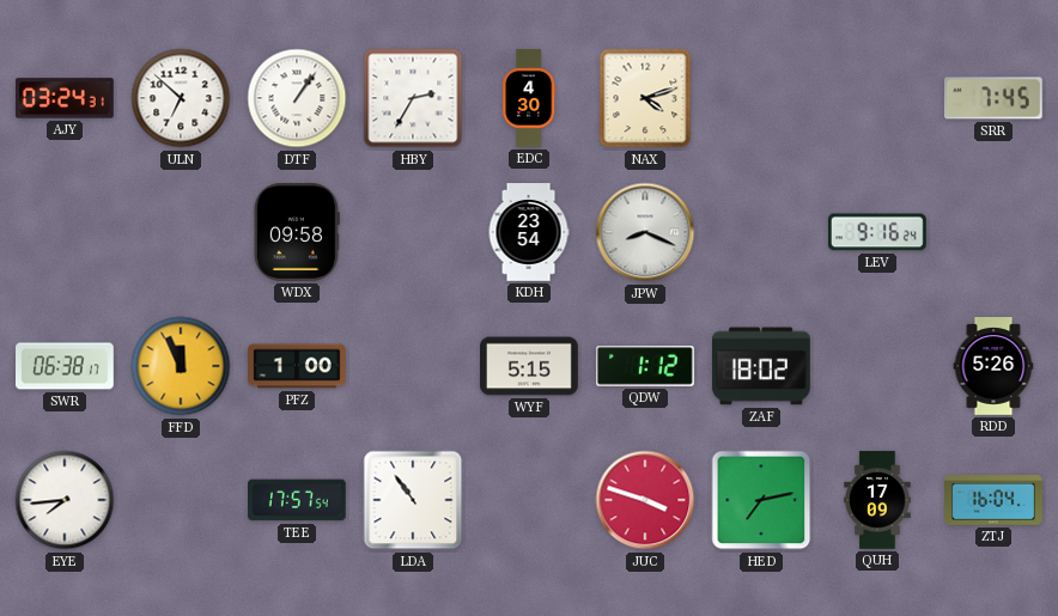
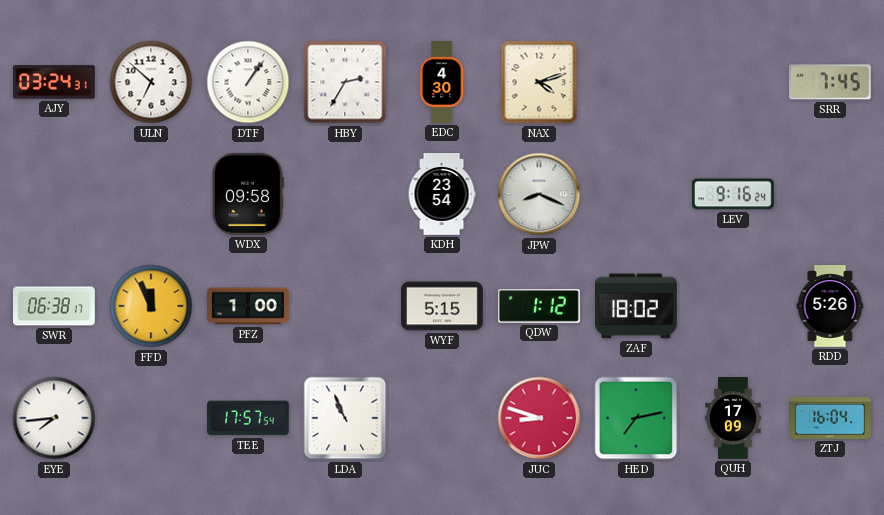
LDA: 10:54 -> 10:56
JUC: 3:48 -> 8:48
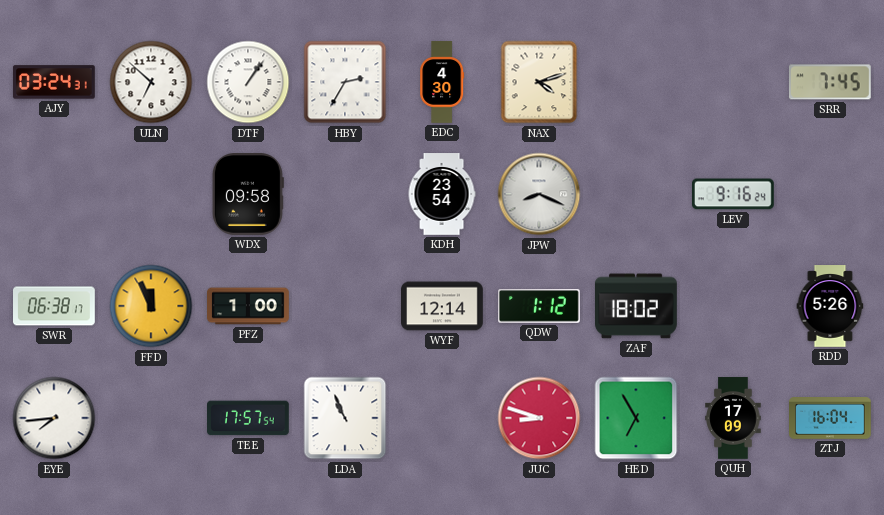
WYF: 5:15 -> 12:14
HED: 7:13 -> 6:55
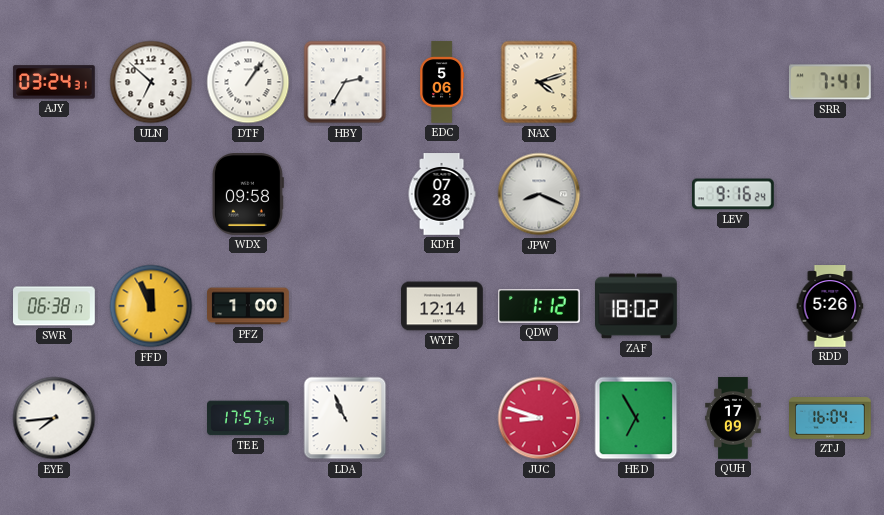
EDC: 4:30 -> 5:06
SRR: 7:45 -> 7:41
KDH: 23:54 -> 07:28
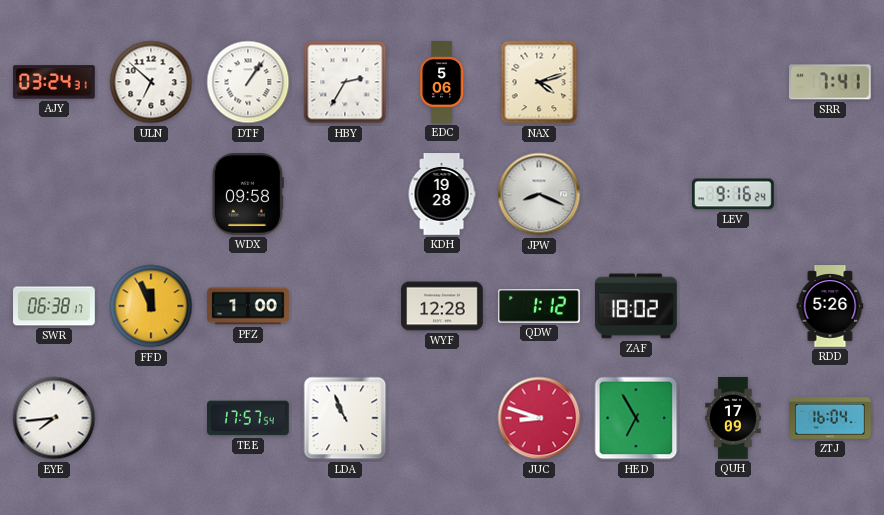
KDH: 07:28 -> 19:28
WYF: 12:14 -> 12:28
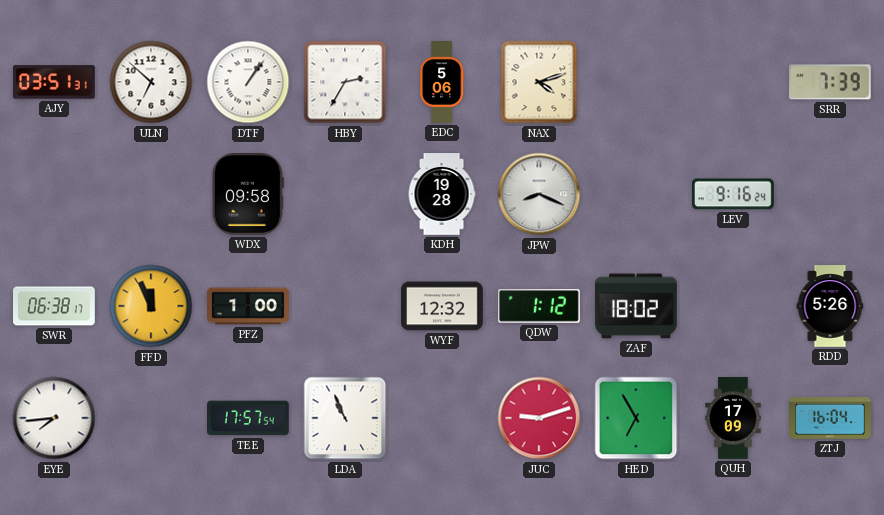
AJY: 03:24 -> 03:51
SRR: 7:41 -> 7:39
WYF: 12:28 -> 12:32
JUC: 8:48 -> 9:12
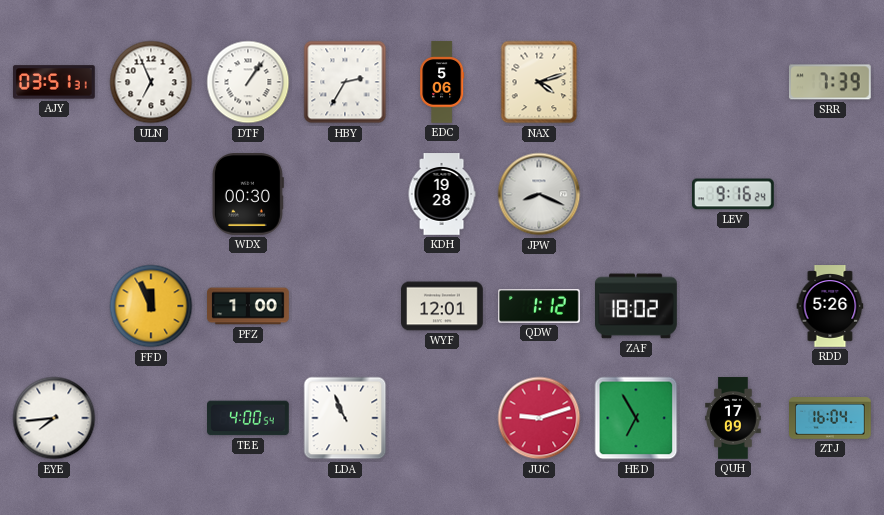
ULN: 6:52 -> 6:56
WDX: 09:58 -> 00:30
SWR: 06:38 -> none
WYF: 12:32 -> 12:01
TEE: 17:57 -> 4:00
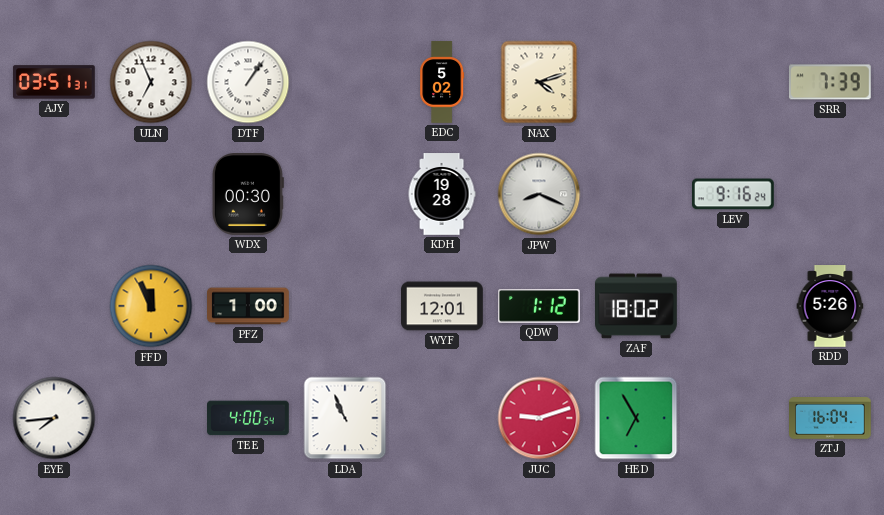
HBY: 2:35 -> none
EDC: 5:06 -> 5:02
QUH: 17:09 -> none
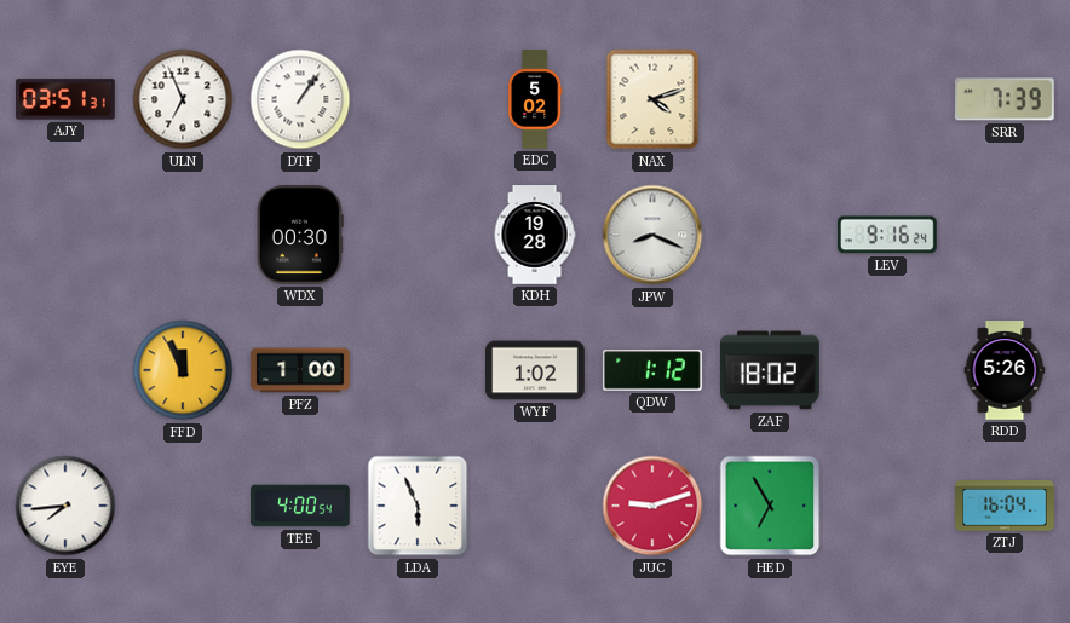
WYF: 12:01 -> 1:02
LDA: 10:56 -> 5:56
